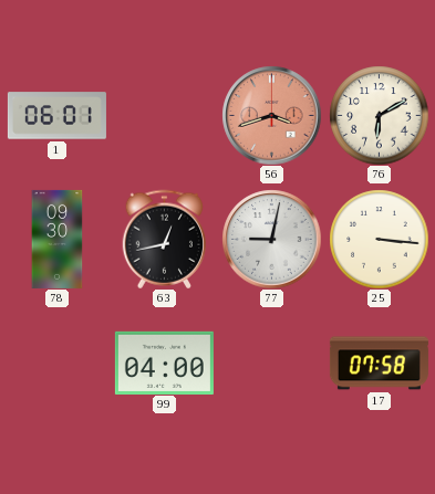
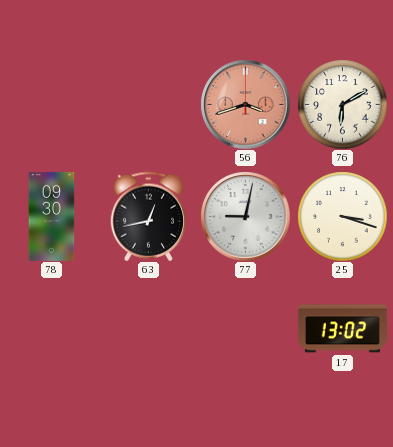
1: 06:01 -> none
25: 3:16 -> 3:18
99: 04:00 -> none
17: 07:58 -> 13:02
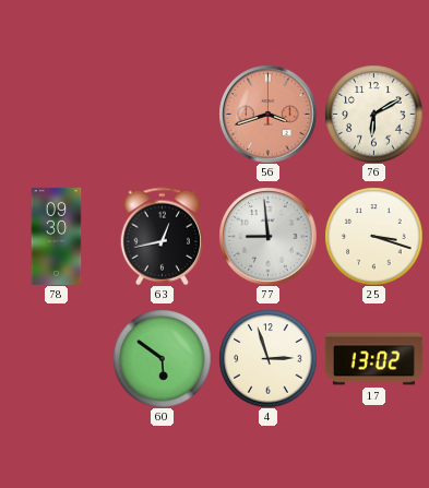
77: 9:02 -> 8:59
60: none -> 5:51
4: none -> 2:57
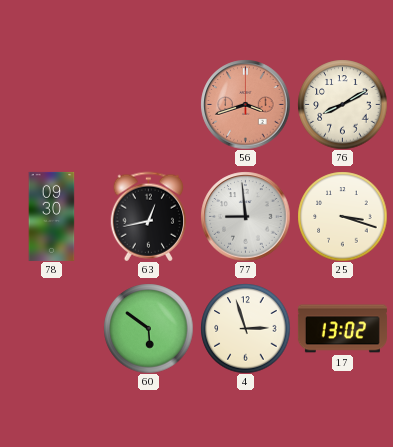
76: 6:10 -> 8:10
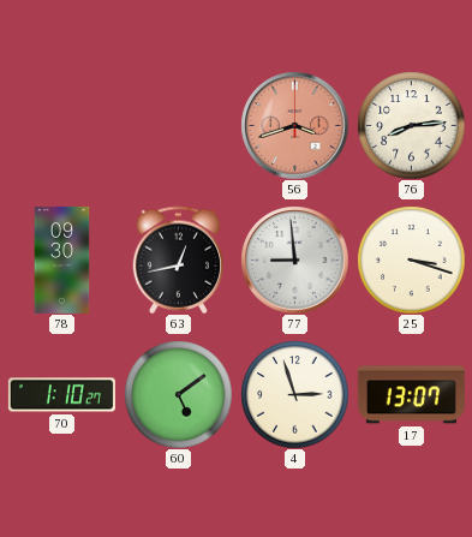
76: 8:10 -> 8:14
70: none -> 1:10
60: 5:51 -> 5:09
17: 13:02 -> 13:07
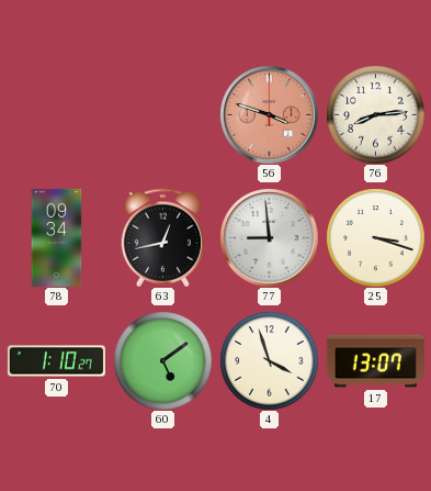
56: 3:42 -> 3:48
78: 09:30 -> 09:34
4: 2:57 -> 3:57
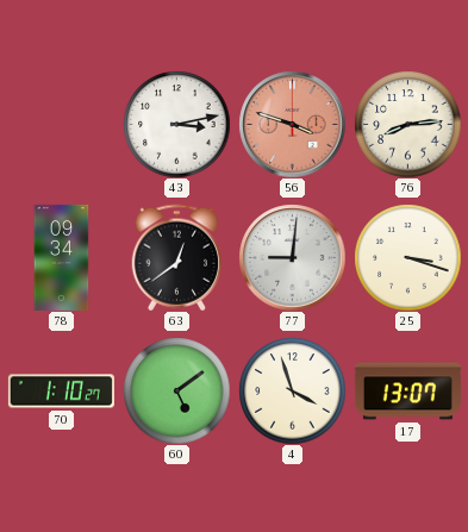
43: none -> 3:13
63: 12:43 -> 12:39
77: 8:59 -> 9:01
